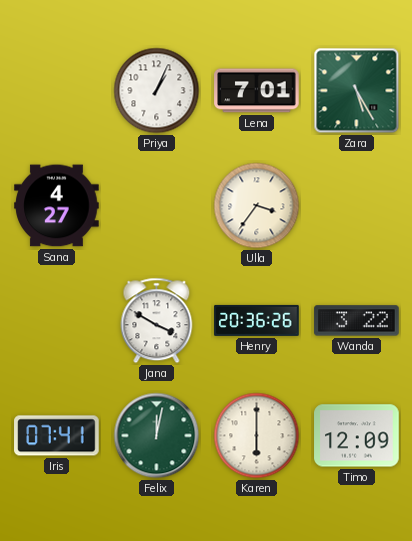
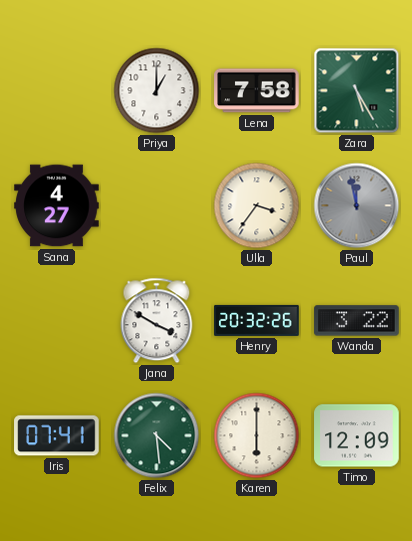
Priya: 1:04 -> 1:00
Lena: 7:01 -> 7:58
Paul: none -> 11:58
Henry: 20:36 -> 20:32
Felix: 12:02 -> 4:29
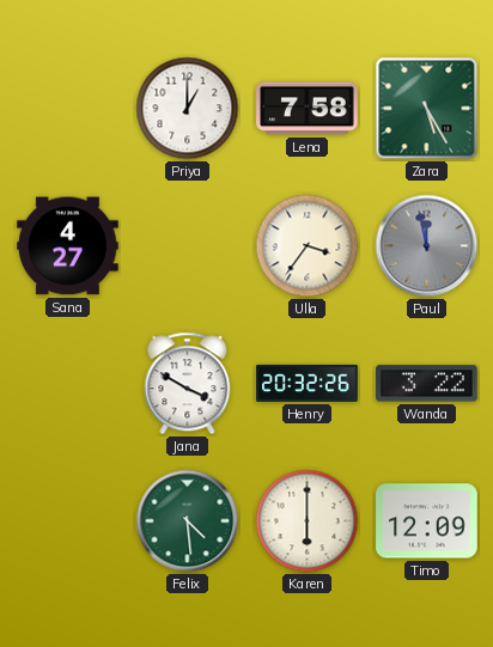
Iris: 07:41 -> none
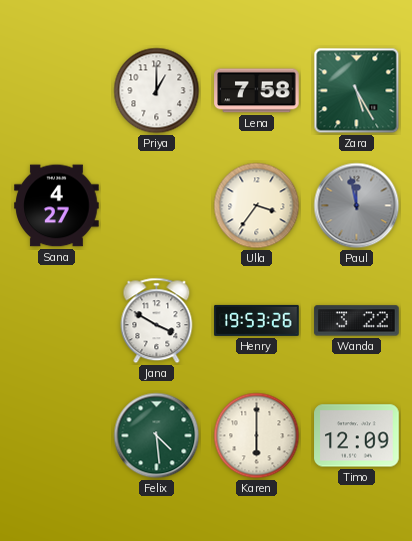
Henry: 20:32 -> 19:53
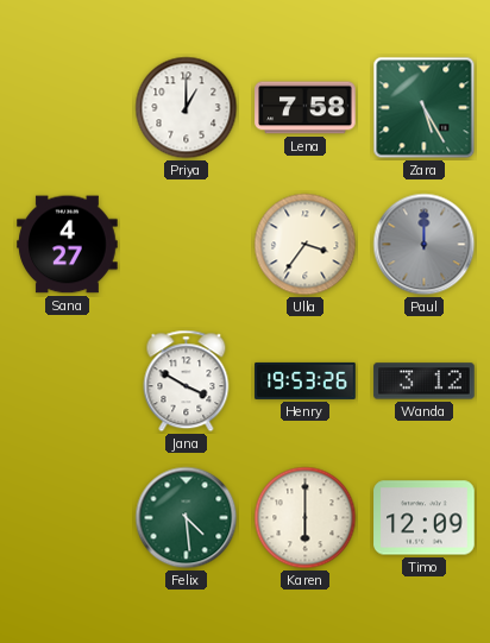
Paul: 11:58 -> 12:00
Wanda: 3:22 -> 3:12
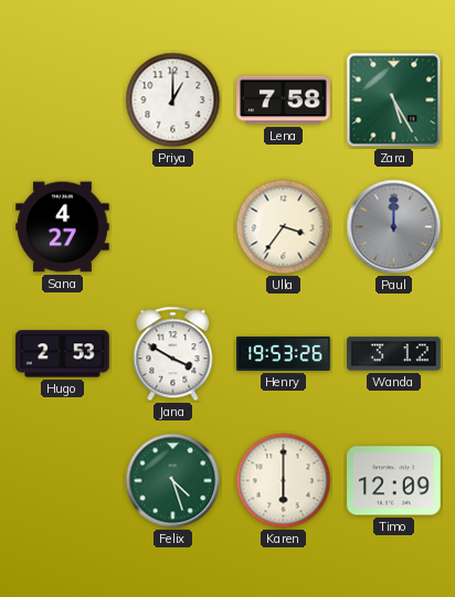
Hugo: none -> 2:53
Felix: 4:29 -> 4:27
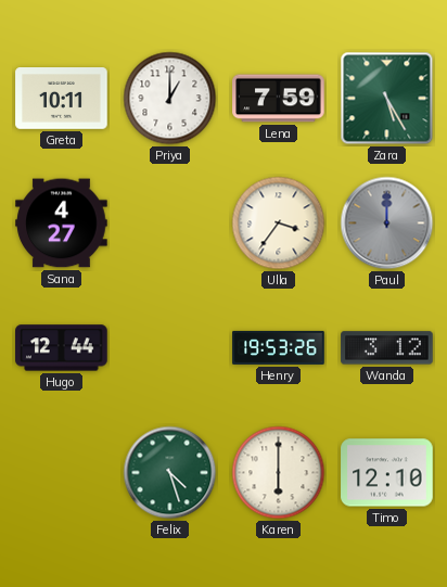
Greta: none -> 10:11
Lena: 7:58 -> 7:59
Hugo: 2:53 -> 12:44
Jana: 3:50 -> none
Timo: 12:09 -> 12:10
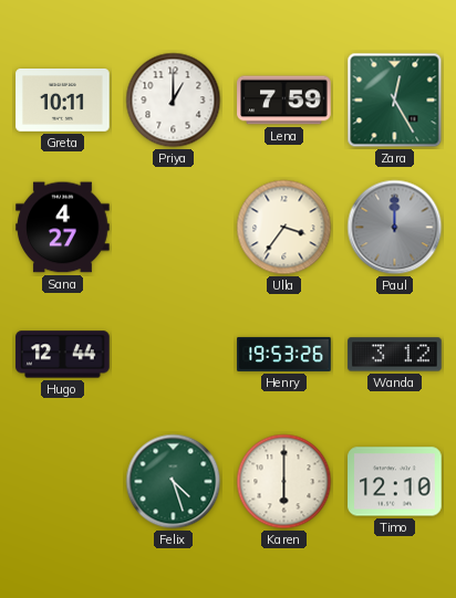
Zara: 5:25 -> 12:25
